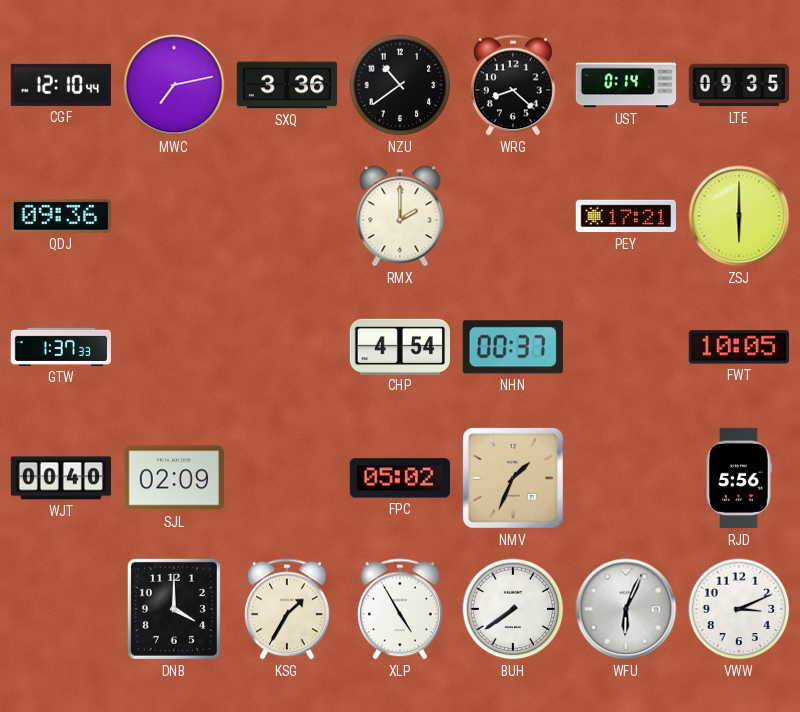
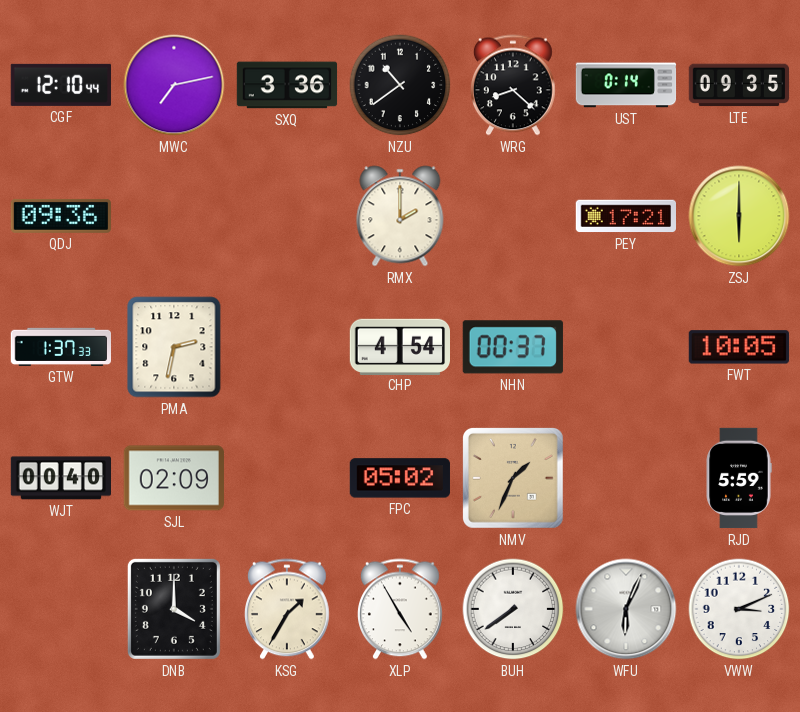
PMA: none -> 2:32
RJD: 5:56 -> 5:59
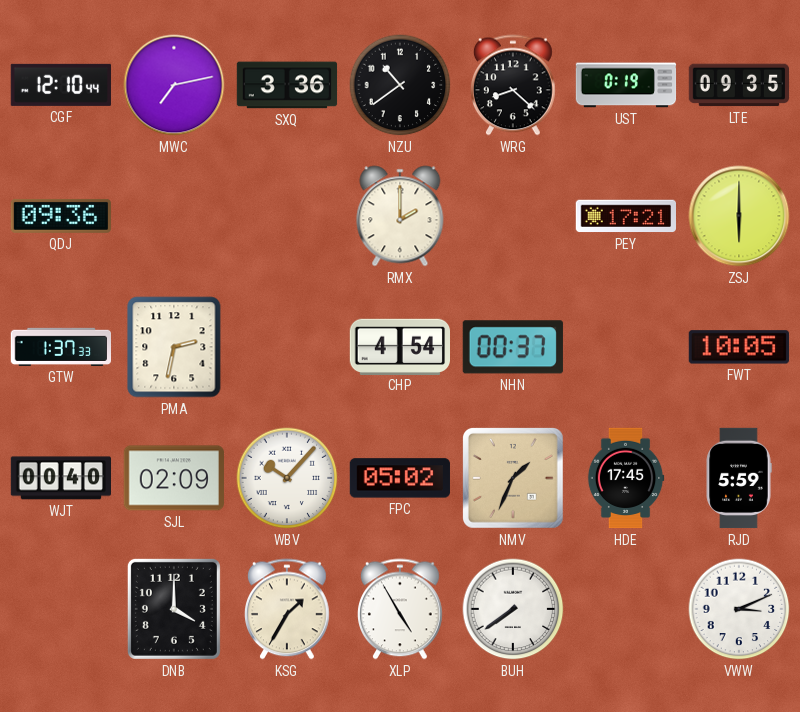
UST: 0:14 -> 0:19
WBV: none -> 10:07
HDE: none -> 17:45
WFU: 6:04 -> none
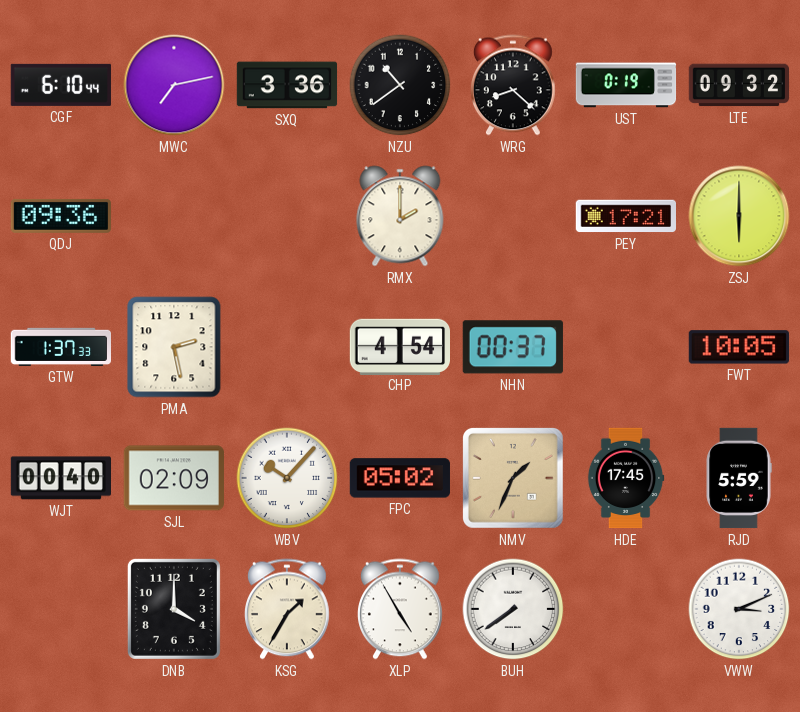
CGF: 12:10 -> 6:10
LTE: 09:35 -> 09:32
PMA: 2:32 -> 2:28
